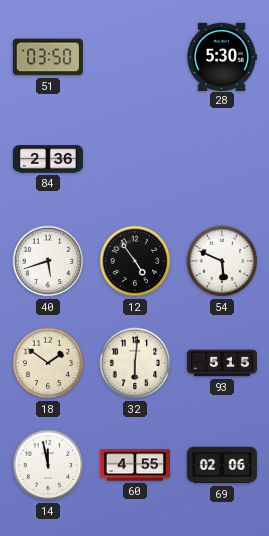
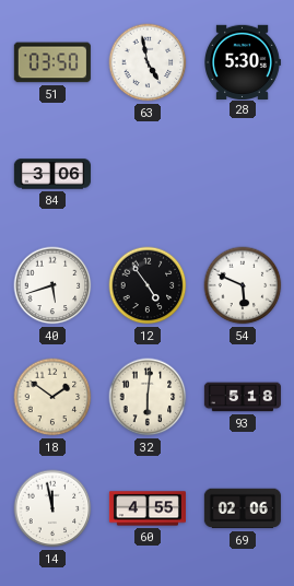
63: none -> 4:58
84: 2:36 -> 3:06
93: 5:15 -> 5:18
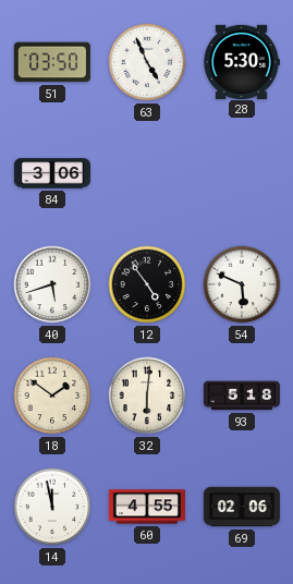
63: 4:58 -> 4:56
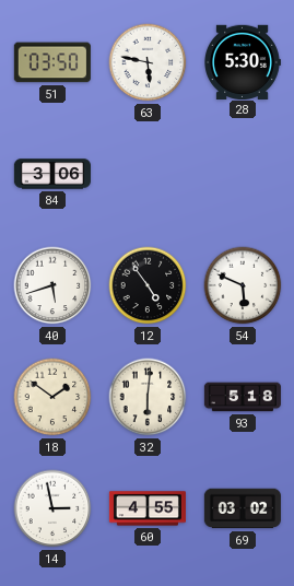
63: 4:56 -> 5:47
14: 11:58 -> 2:58
69: 02:06 -> 03:02
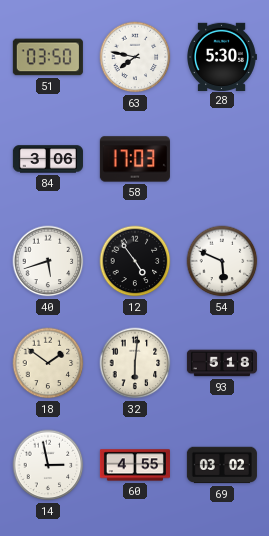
63: 5:47 -> 7:47
58: none -> 17:03
